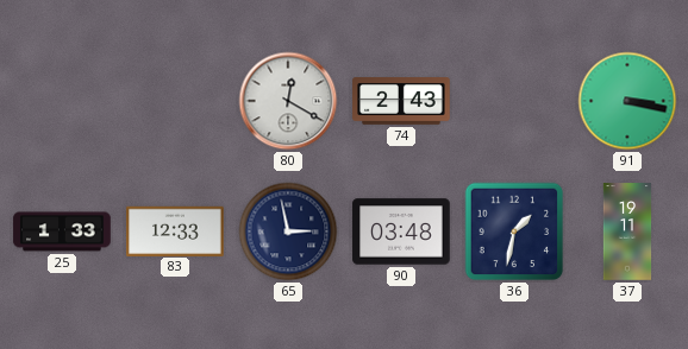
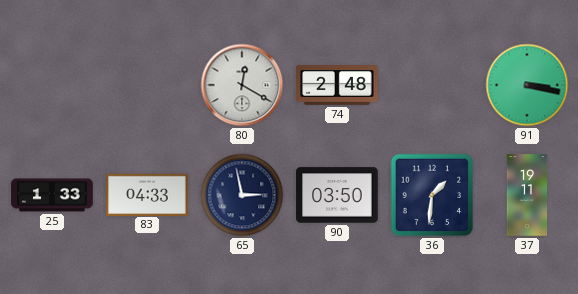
74: 2:43 -> 2:48
83: 12:33 -> 04:33
90: 03:48 -> 03:50
36: 1:32 -> 1:31
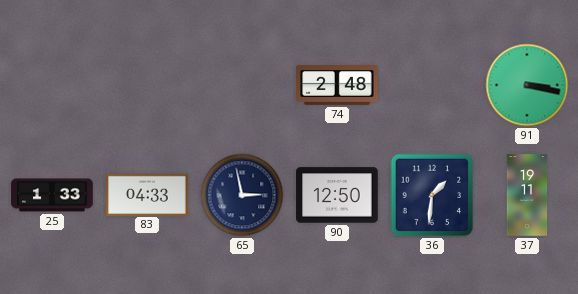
80: 12:20 -> none
90: 03:50 -> 12:50
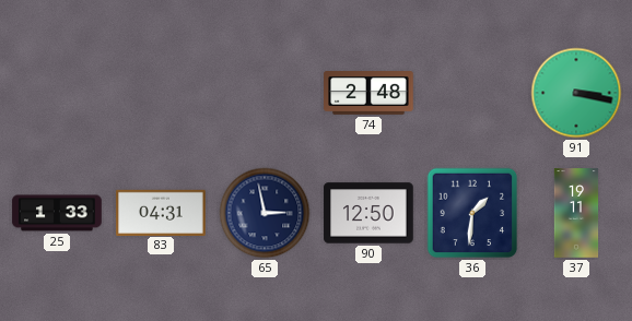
83: 04:33 -> 04:31
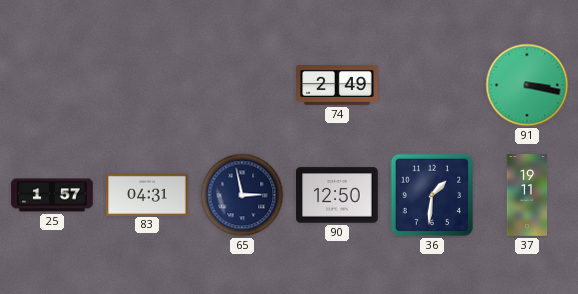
74: 2:48 -> 2:49
25: 1:33 -> 1:57
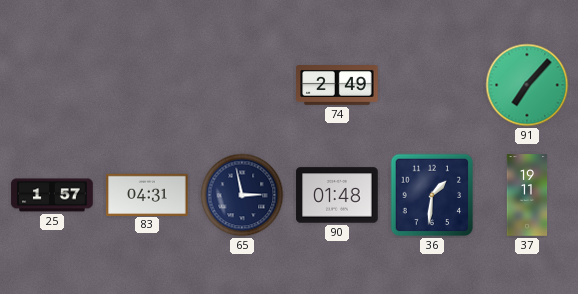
91: 3:17 -> 7:07
90: 12:50 -> 01:48
